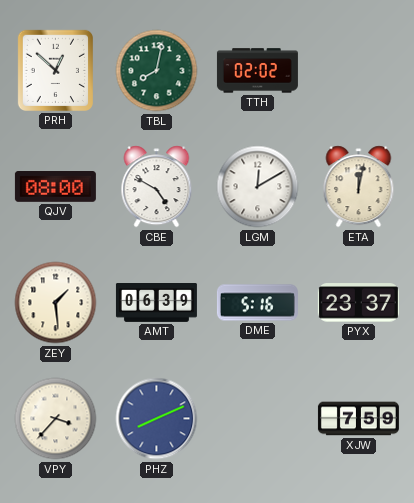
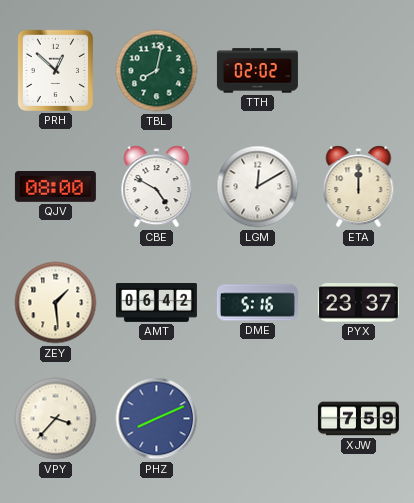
ETA: 12:02 -> 12:00
AMT: 06:39 -> 06:42
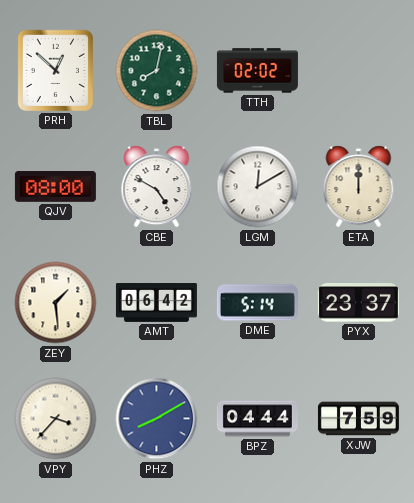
DME: 5:16 -> 5:14
PHZ: 8:11 -> 8:10
BPZ: none -> 04:44
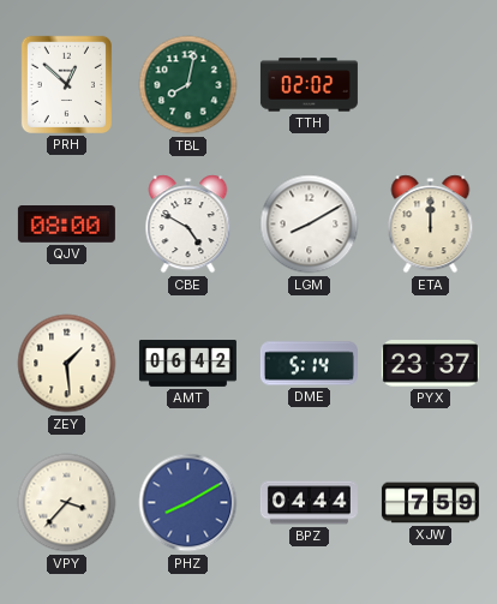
LGM: 12:10 -> 8:10
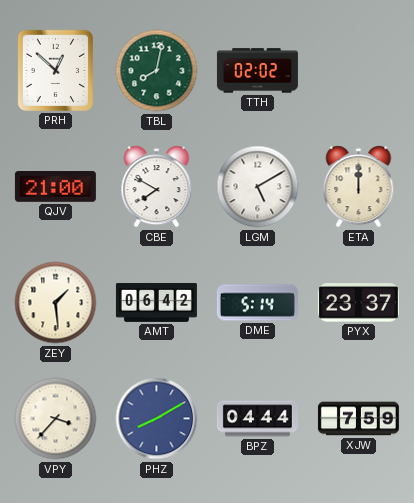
QJV: 08:00 -> 21:00
CBE: 4:50 -> 7:50
LGM: 8:10 -> 5:10
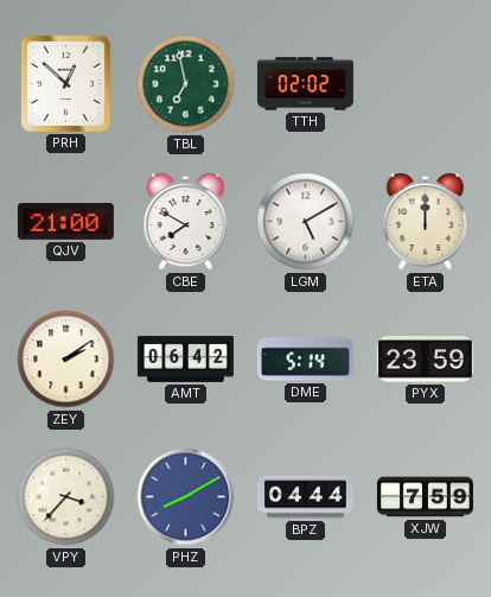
TBL: 8:02 -> 6:58
ZEY: 1:29 -> 2:09
PYX: 23:37 -> 23:59
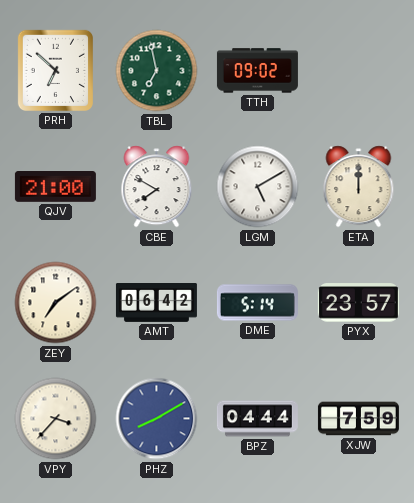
PRH: 12:52 -> 6:52
TTH: 02:02 -> 09:02
ZEY: 2:09 -> 7:09
PYX: 23:59 -> 23:57
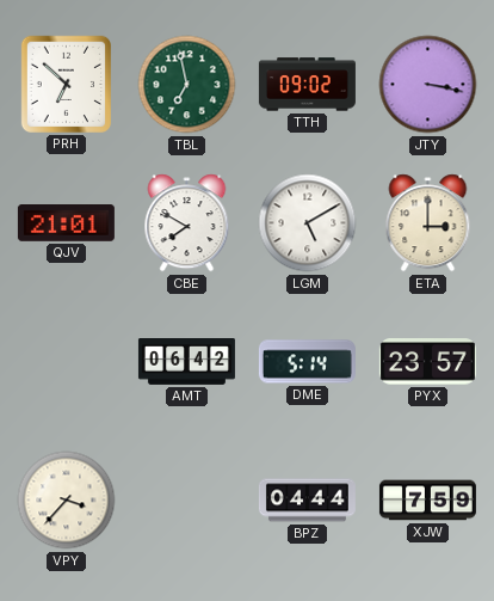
JTY: none -> 3:17
QJV: 21:00 -> 21:01
ETA: 12:00 -> 3:00
ZEY: 7:09 -> none
PHZ: 8:10 -> none
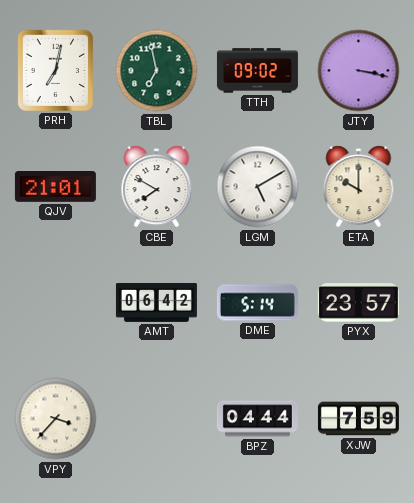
PRH: 6:52 -> 7:02
ETA: 3:00 -> 10:00
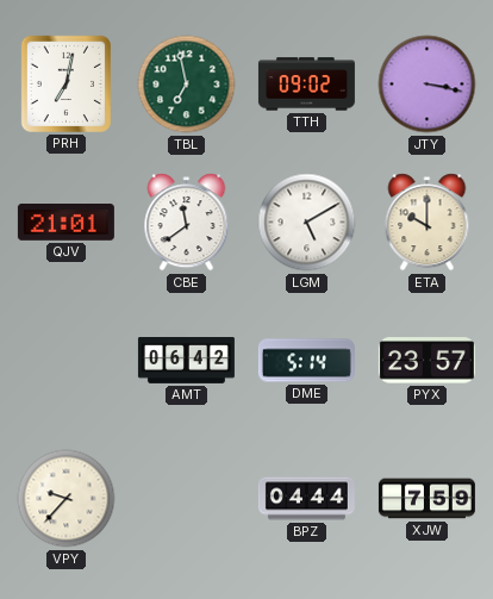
CBE: 7:50 -> 11:39
VPY: 3:37 -> 9:37
